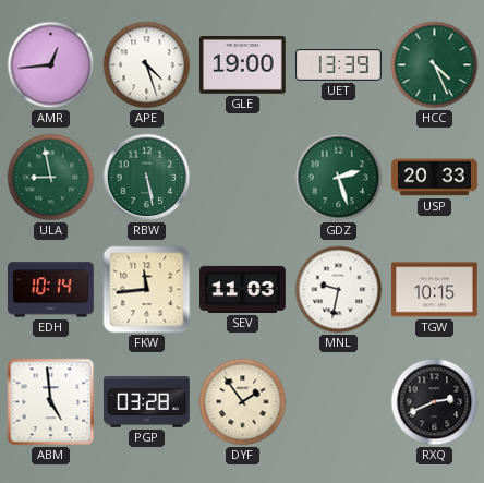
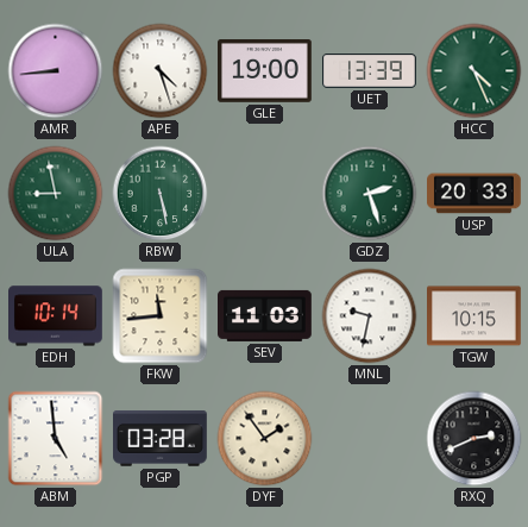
AMR: 12:44 -> 8:44
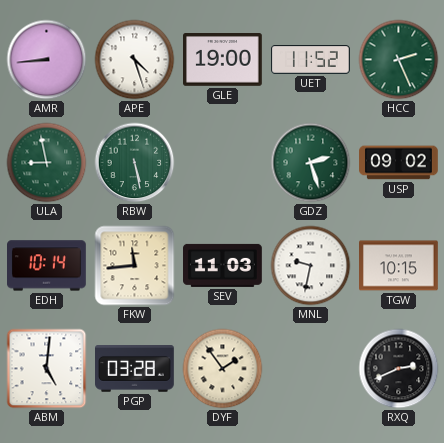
UET: 13:39 -> 11:52
HCC: 4:26 -> 2:26
USP: 20:33 -> 09:02
ABM: 4:59 -> 5:01
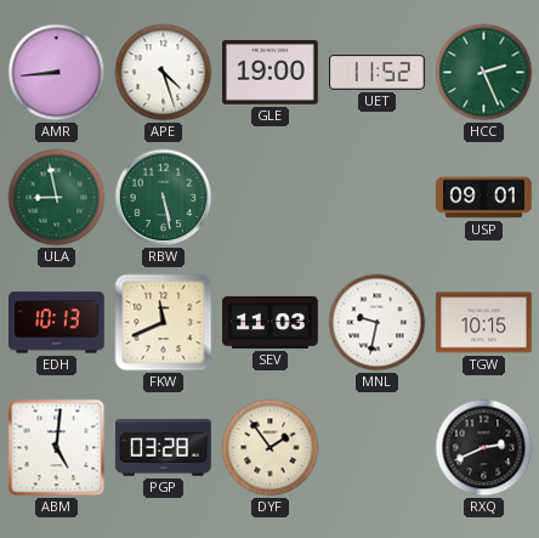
GDZ: 2:27 -> none
USP: 09:02 -> 09:01
EDH: 10:14 -> 10:13
FKW: 11:44 -> 11:41
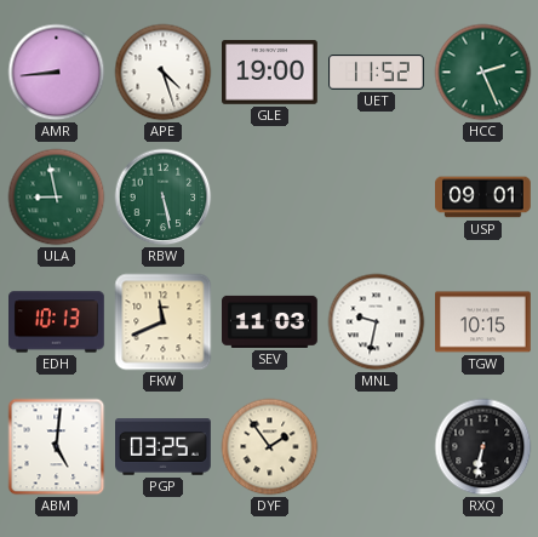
PGP: 03:28 -> 03:25
RXQ: 2:41 -> 6:32
